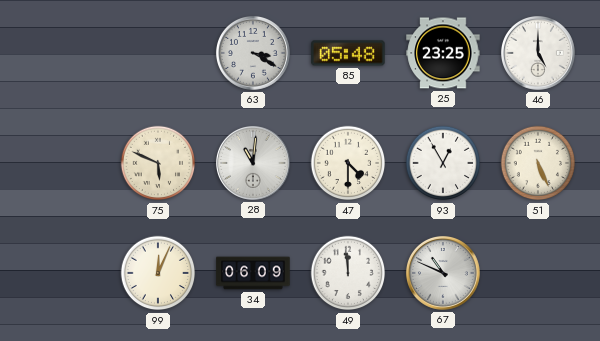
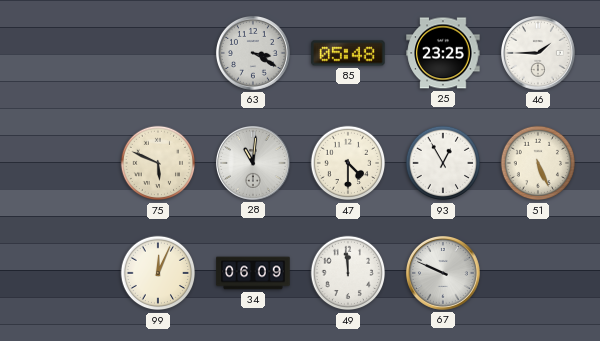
46: 5:00 -> 1:45
67: 10:49 -> 9:49
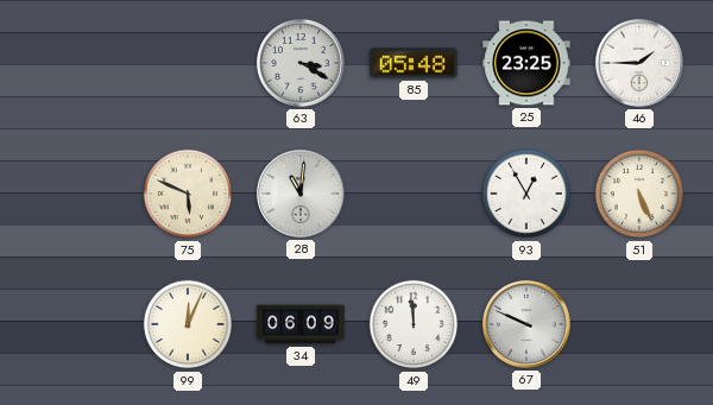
47: 4:30 -> none
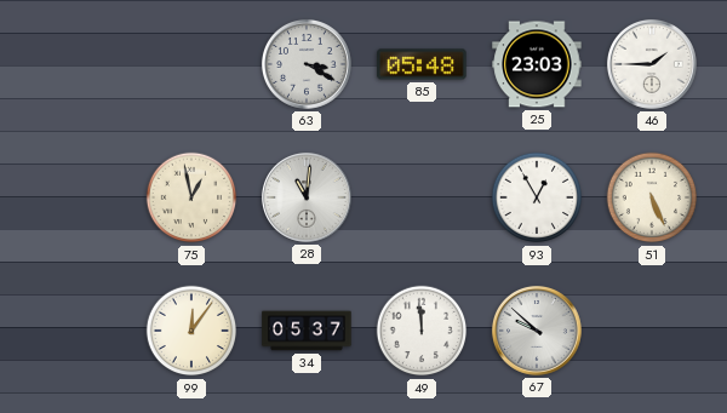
25: 23:25 -> 23:03
75: 5:49 -> 12:58
99: 12:04 -> 12:06
34: 06:09 -> 05:37
67: 9:49 -> 9:52
